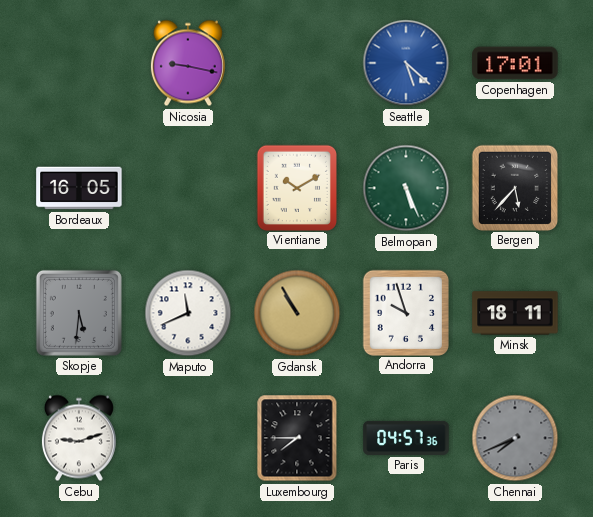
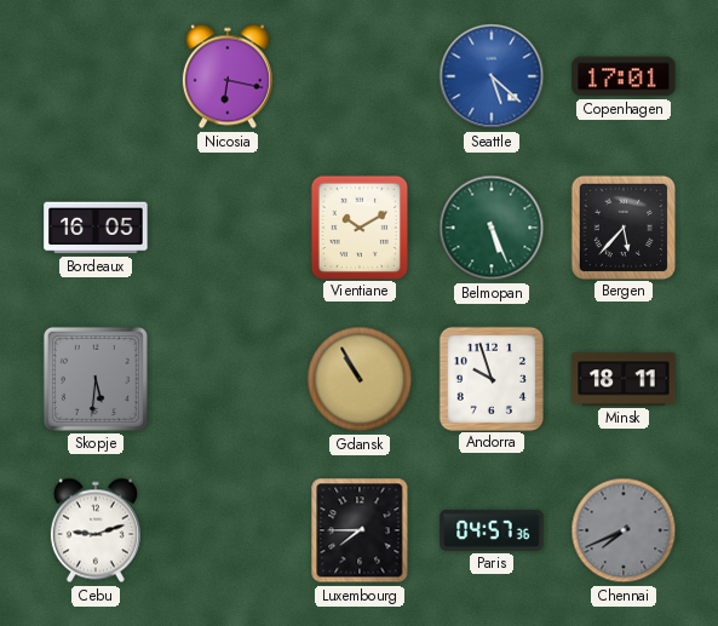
Nicosia: 9:17 -> 6:17
Maputo: 11:41 -> none
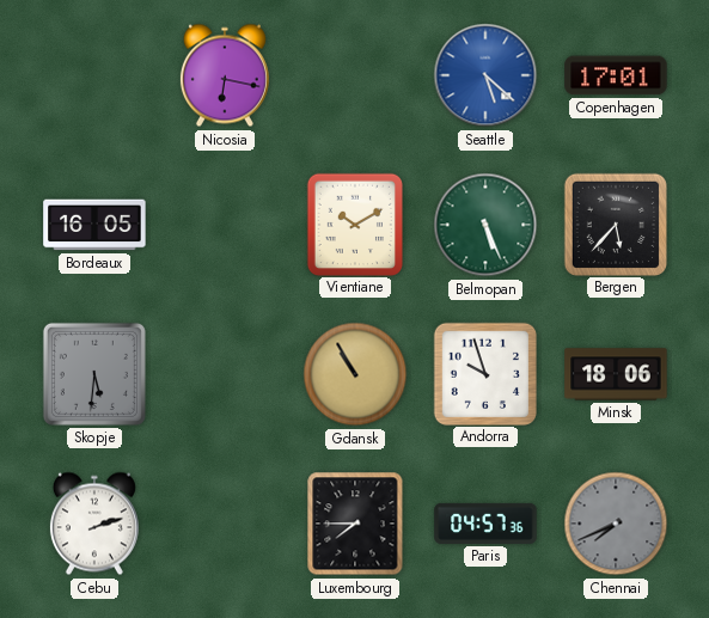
Minsk: 18:11 -> 18:06
Cebu: 9:12 -> 2:12
